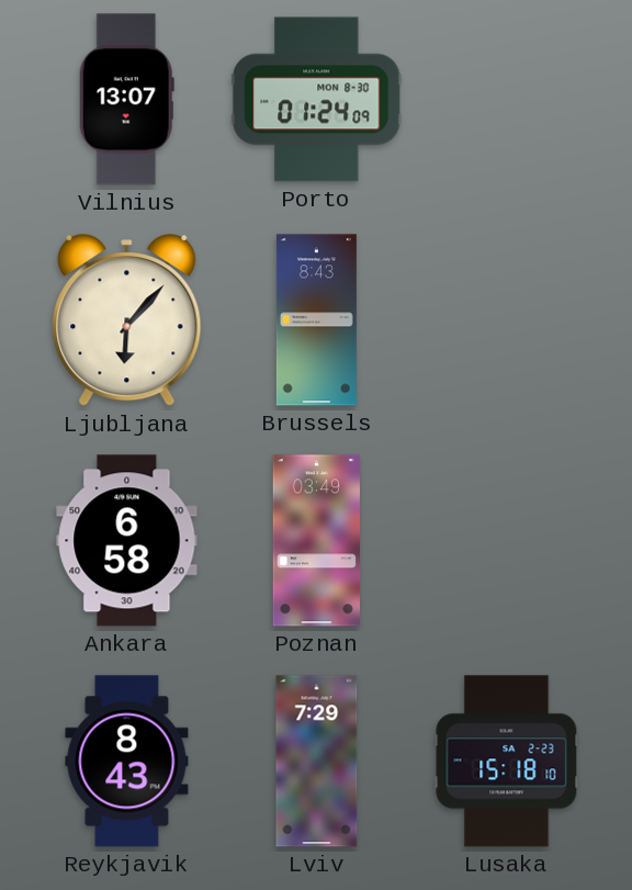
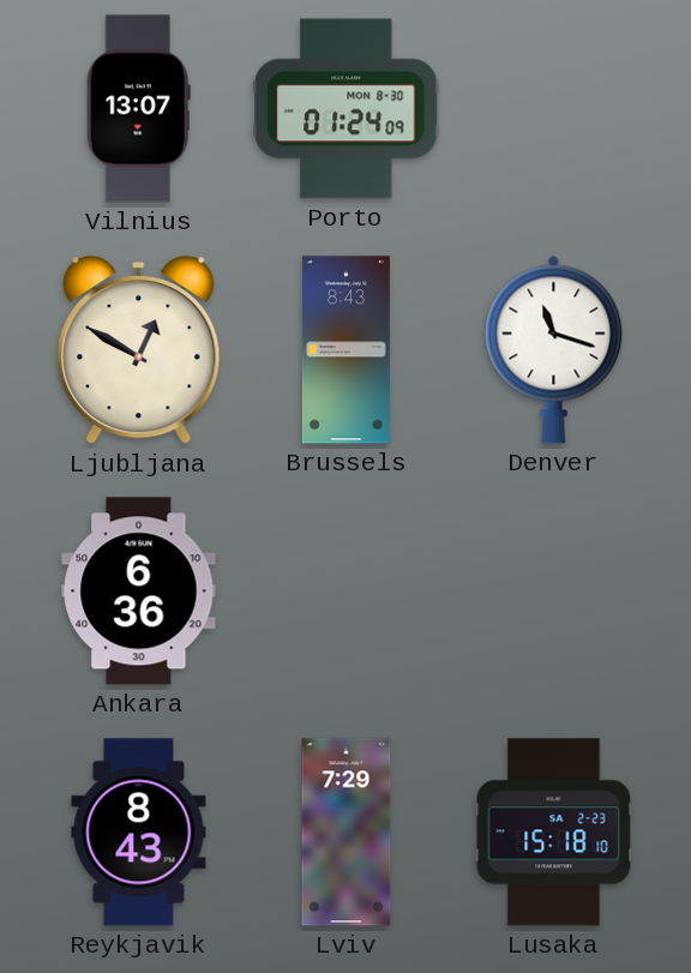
Ljubljana: 6:07 -> 12:50
Denver: none -> 11:18
Ankara: 6:58 -> 6:36
Poznan: 03:49 -> none
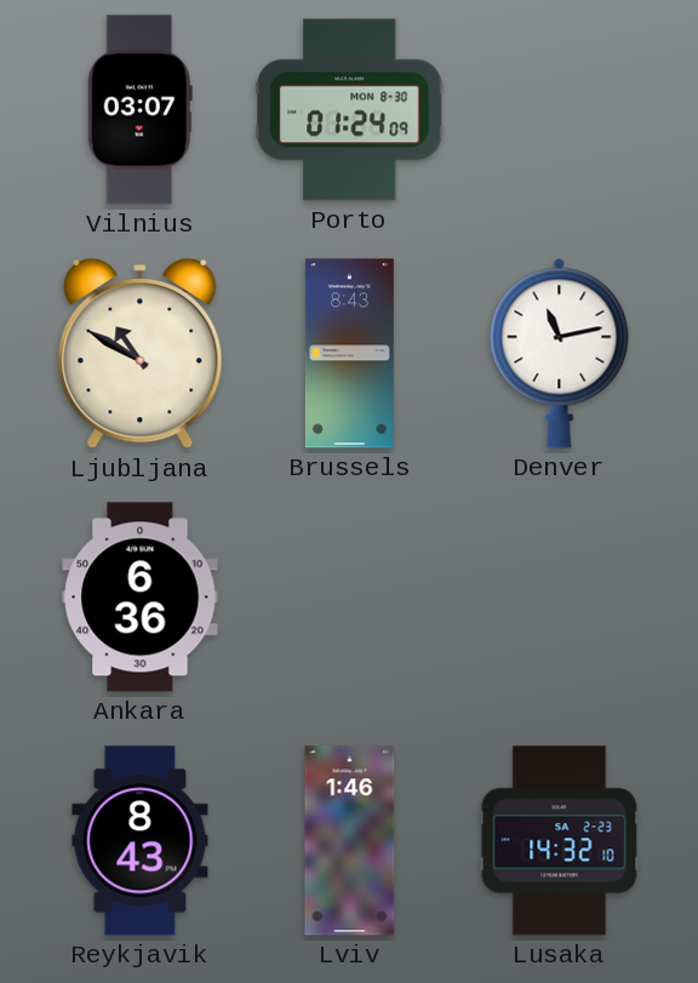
Vilnius: 13:07 -> 03:07
Ljubljana: 12:50 -> 10:50
Denver: 11:18 -> 11:13
Lviv: 7:29 -> 1:46
Lusaka: 15:18 -> 14:32
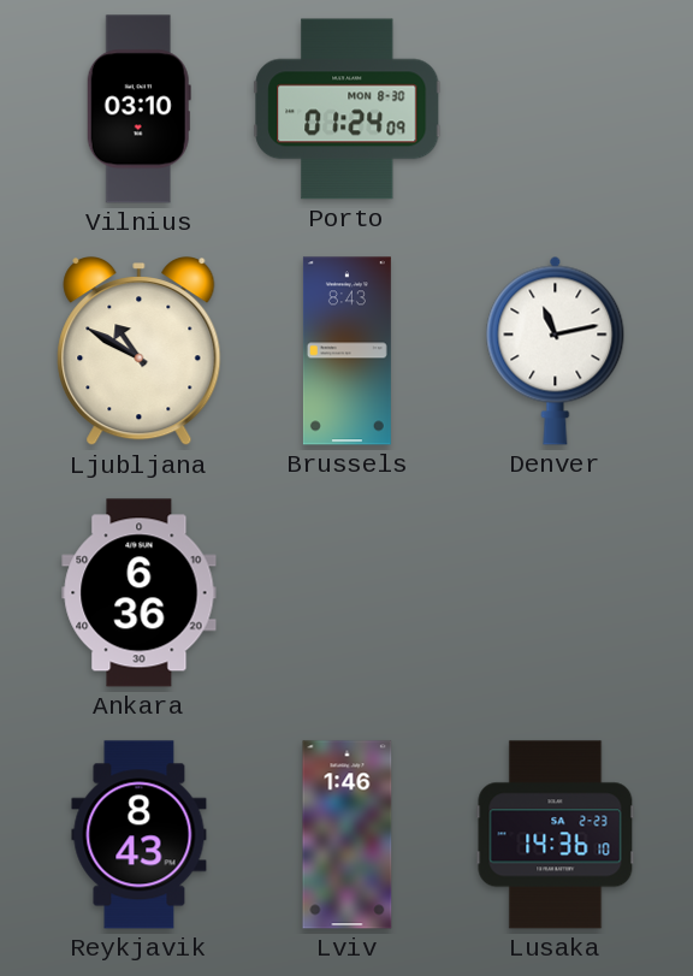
Vilnius: 03:07 -> 03:10
Lusaka: 14:32 -> 14:36
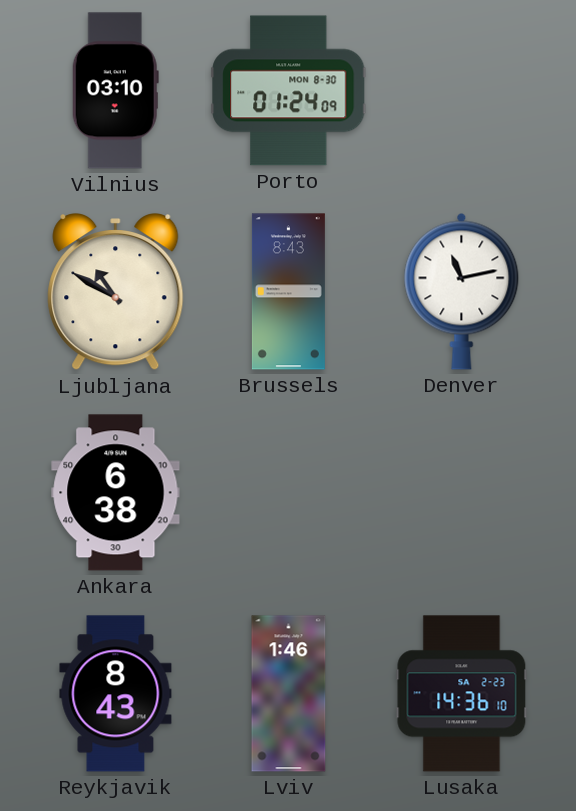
Ankara: 6:36 -> 6:38
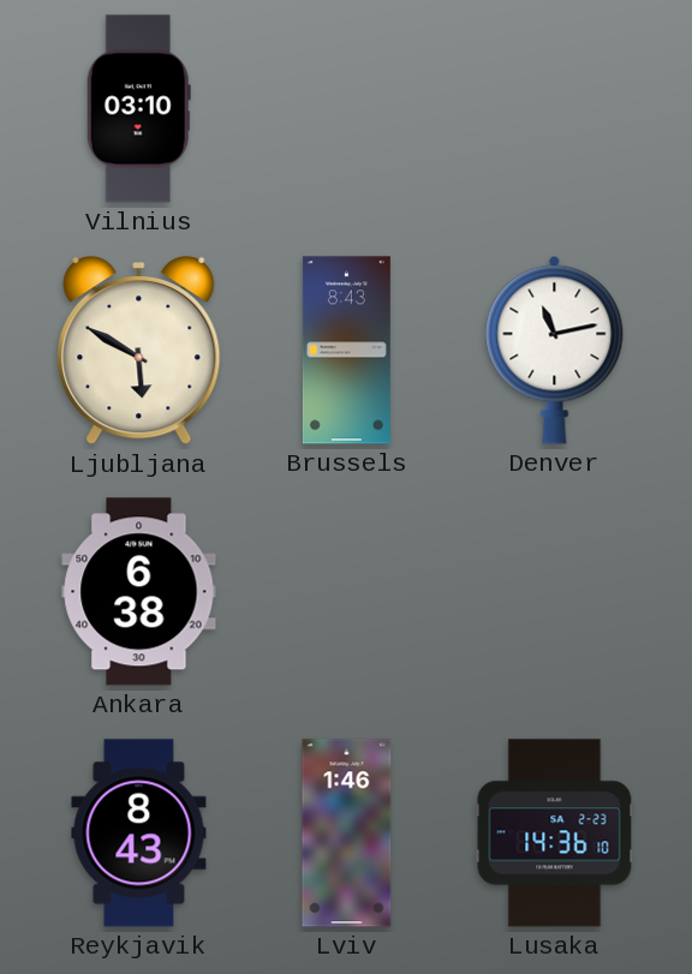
Porto: 01:24 -> none
Ljubljana: 10:50 -> 5:50
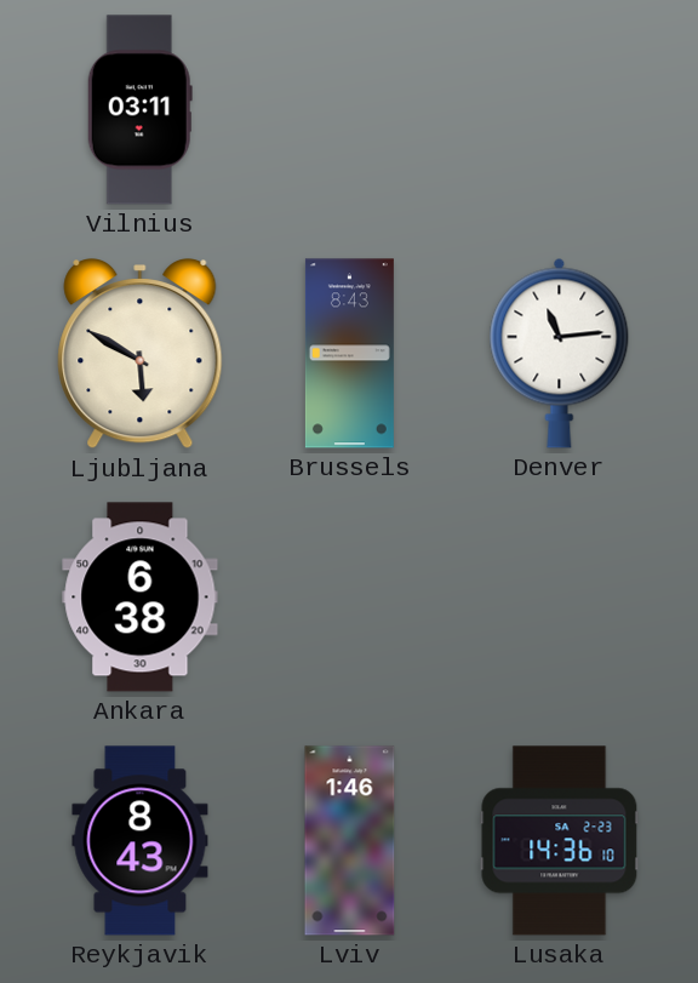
Vilnius: 03:10 -> 03:11
Denver: 11:13 -> 11:14
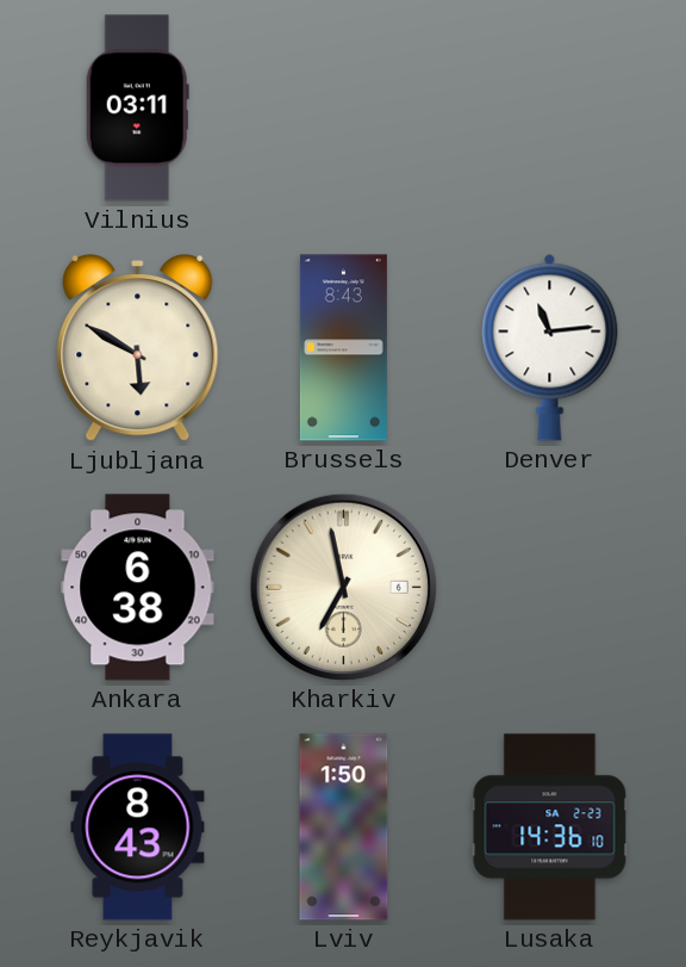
Kharkiv: none -> 6:58
Lviv: 1:46 -> 1:50
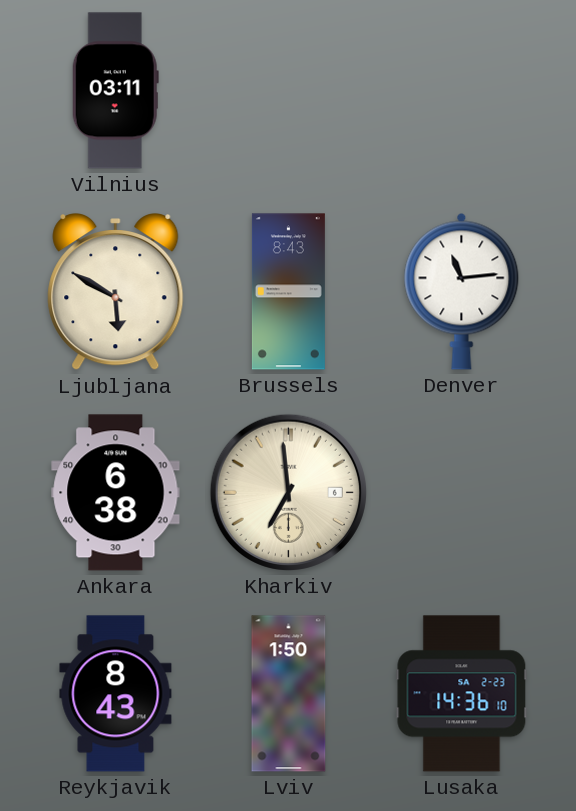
Kharkiv: 6:58 -> 6:59
